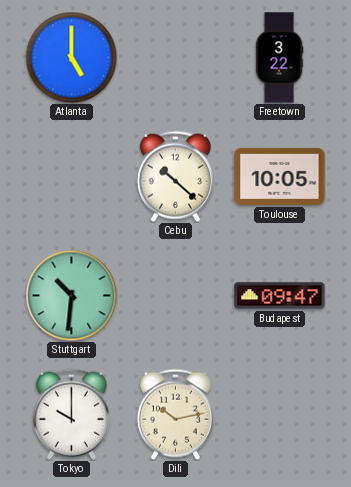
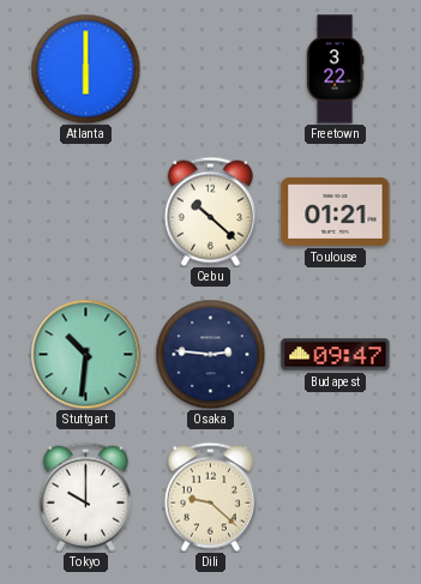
Atlanta: 5:00 -> 6:00
Toulouse: 10:05 -> 01:21
Osaka: none -> 2:46
Dili: 10:13 -> 9:22
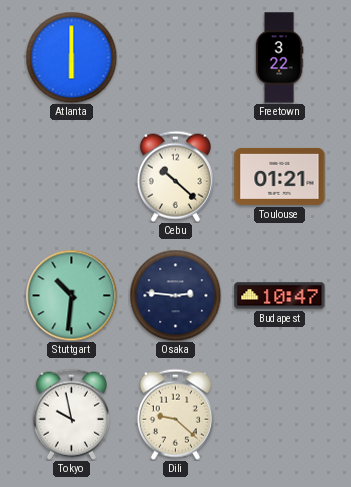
Budapest: 09:47 -> 10:47
Tokyo: 10:00 -> 9:58
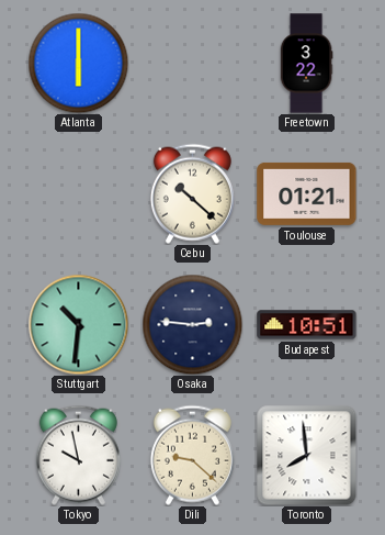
Budapest: 10:47 -> 10:51
Toronto: none -> 7:59
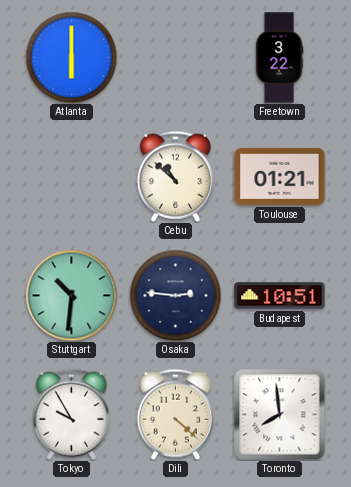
Cebu: 10:22 -> 10:52
Tokyo: 9:58 -> 9:55
Dili: 9:22 -> 4:22
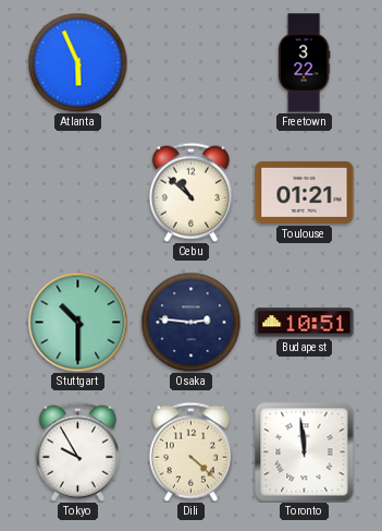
Atlanta: 6:00 -> 5:56
Stuttgart: 10:31 -> 10:30
Toronto: 7:59 -> 11:59
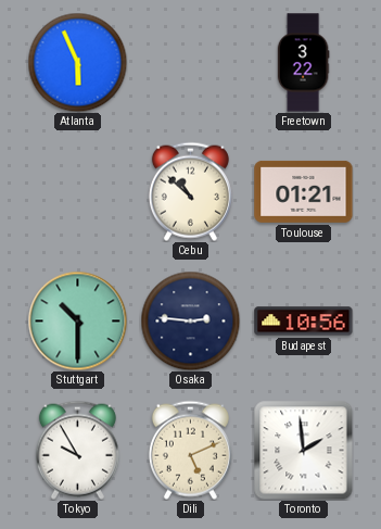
Budapest: 10:51 -> 10:56
Dili: 4:22 -> 5:11
Toronto: 11:59 -> 1:59
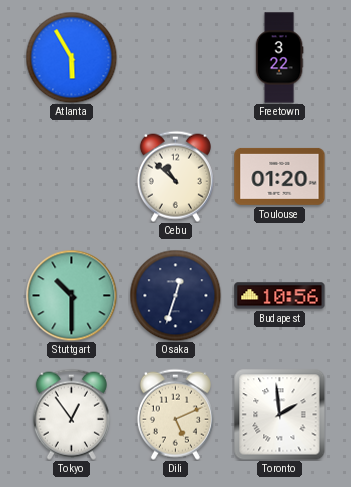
Atlanta: 5:56 -> 5:55
Toulouse: 01:21 -> 01:20
Osaka: 2:46 -> 12:33
Tokyo: 9:55 -> 12:54
